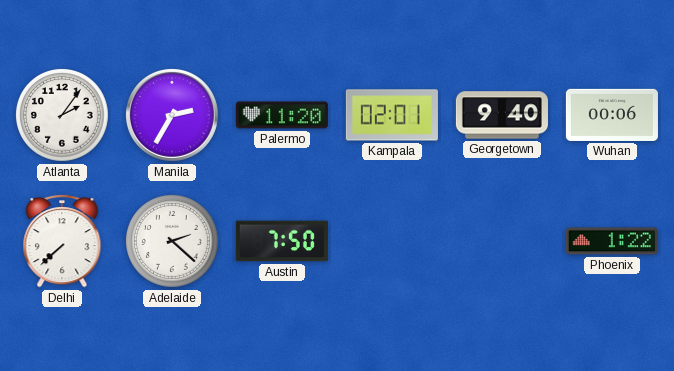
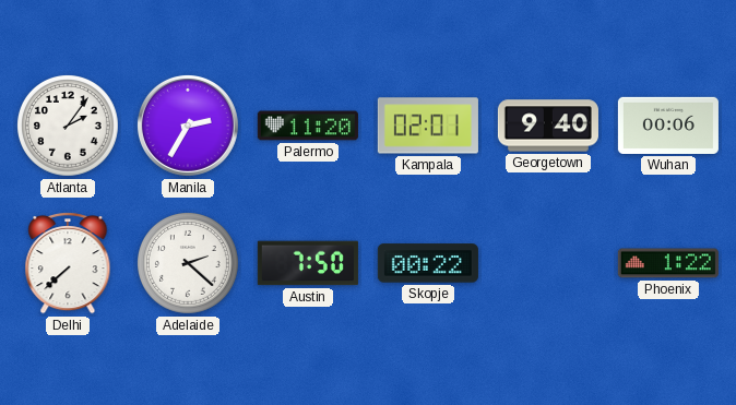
Skopje: none -> 00:22
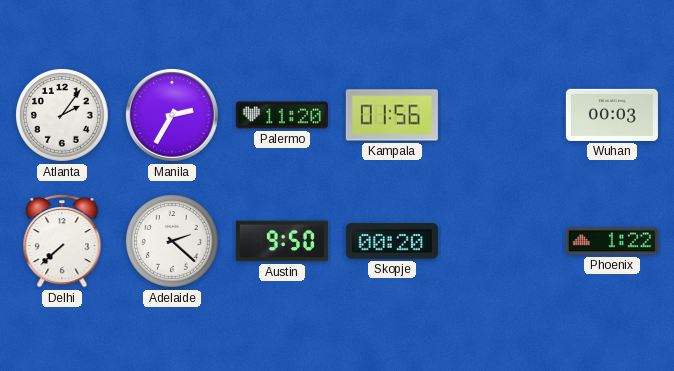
Kampala: 02:01 -> 01:56
Georgetown: 9:40 -> none
Wuhan: 00:06 -> 00:03
Austin: 7:50 -> 9:50
Skopje: 00:22 -> 00:20
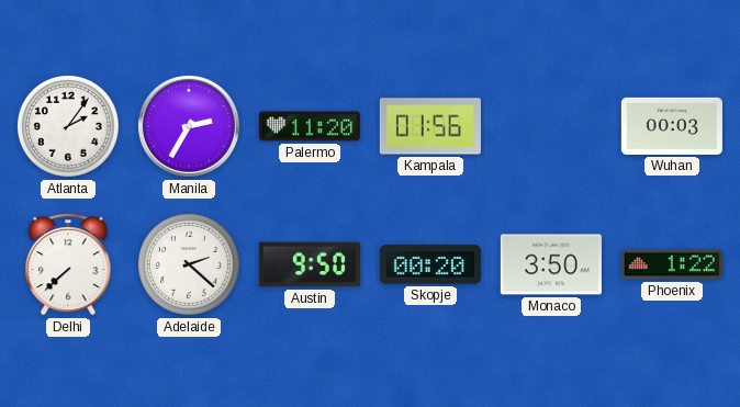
Monaco: none -> 3:50
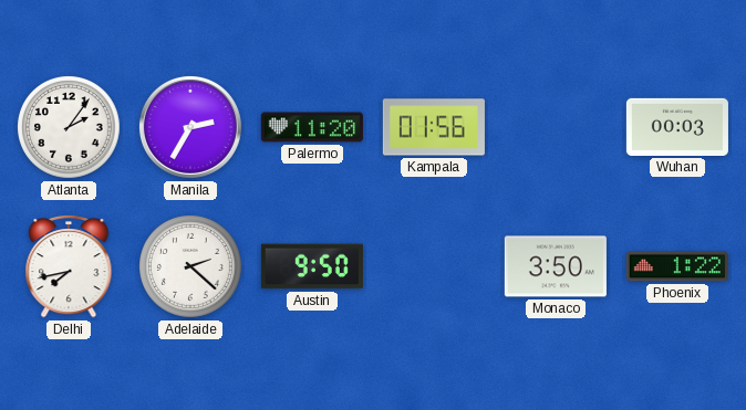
Delhi: 7:38 -> 7:43
Skopje: 00:20 -> none
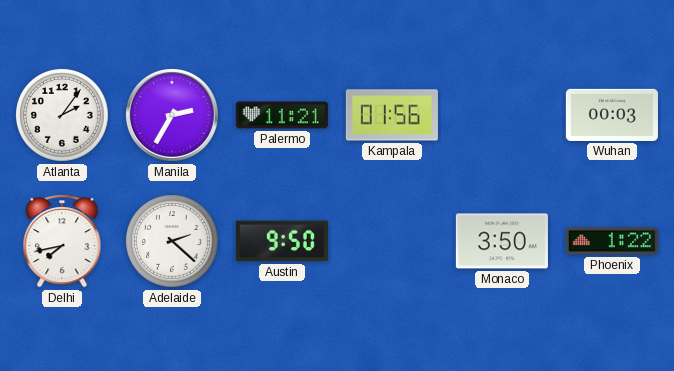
Palermo: 11:20 -> 11:21
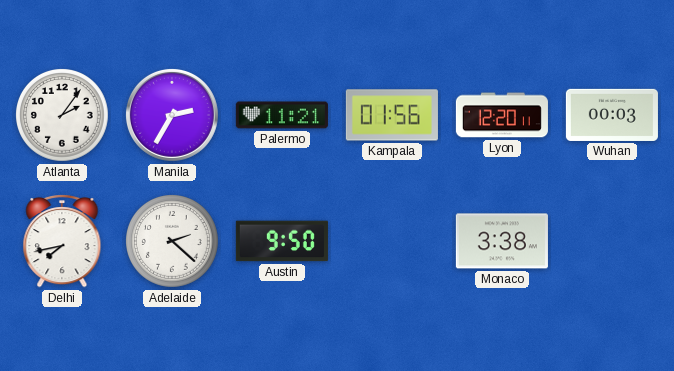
Lyon: none -> 12:20
Monaco: 3:50 -> 3:38
Phoenix: 1:22 -> none
